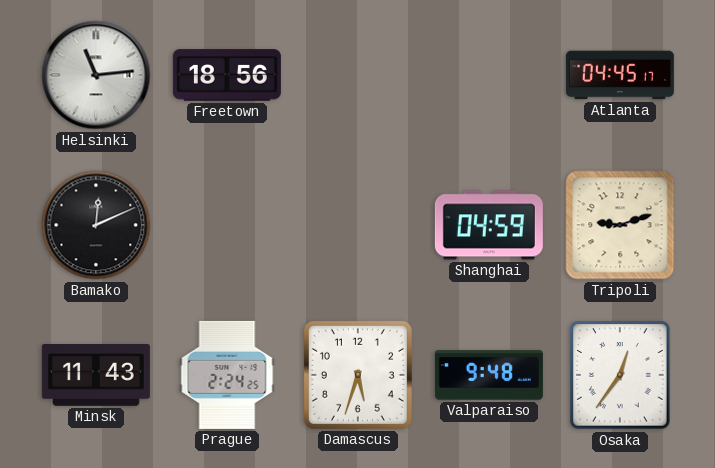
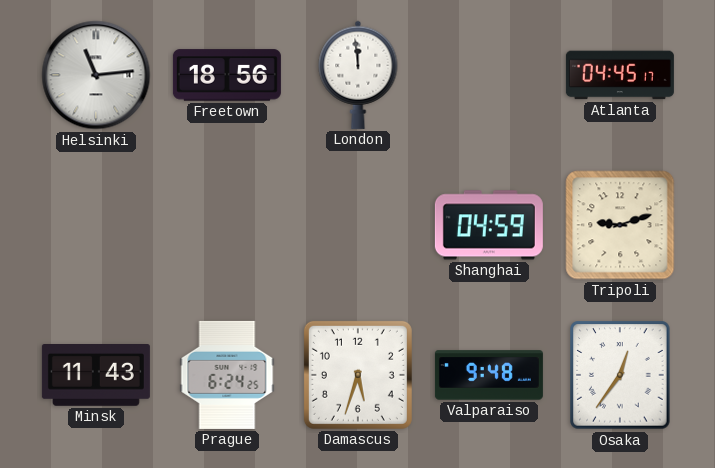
London: none -> 11:59
Bamako: 12:11 -> none
Prague: 2:24 -> 6:24
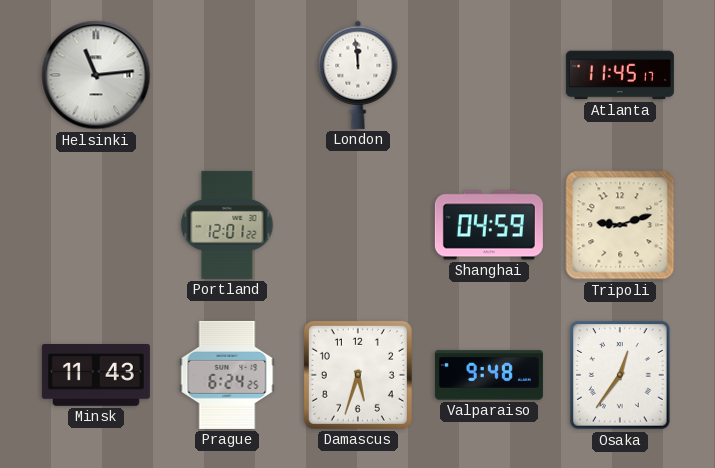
Freetown: 18:56 -> none
Atlanta: 04:45 -> 11:45
Portland: none -> 12:01
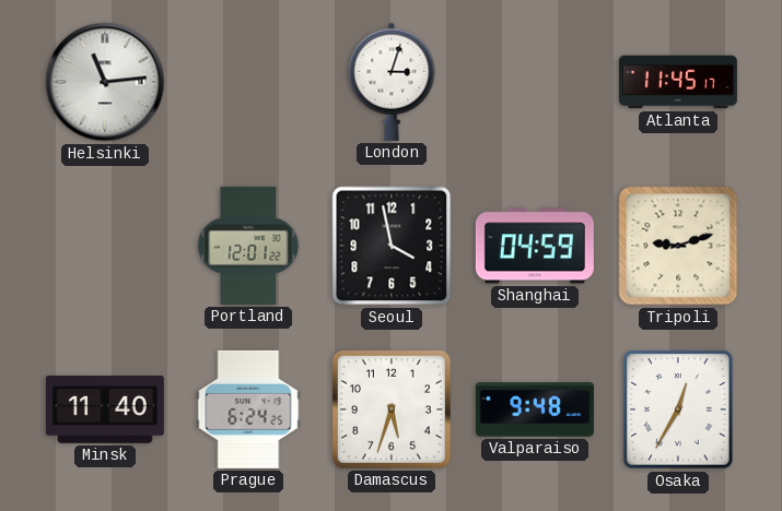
London: 11:59 -> 3:03
Seoul: none -> 3:58
Minsk: 11:43 -> 11:40
Osaka: 12:36 -> 12:35
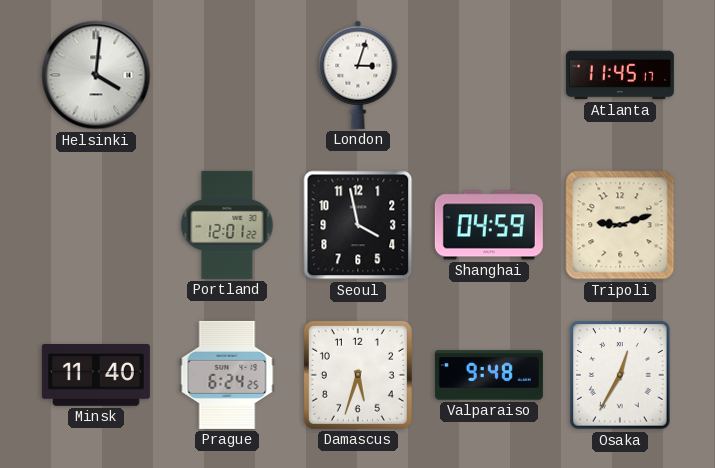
Helsinki: 11:14 -> 4:01
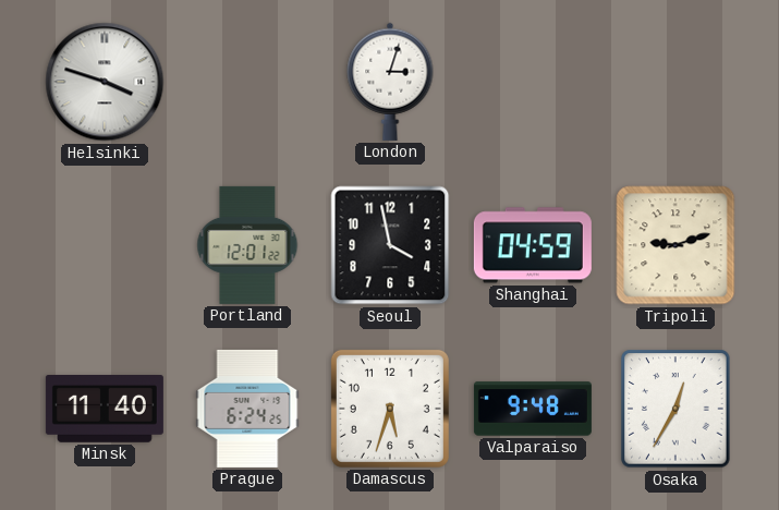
Helsinki: 4:01 -> 3:48
Atlanta: 11:45 -> none
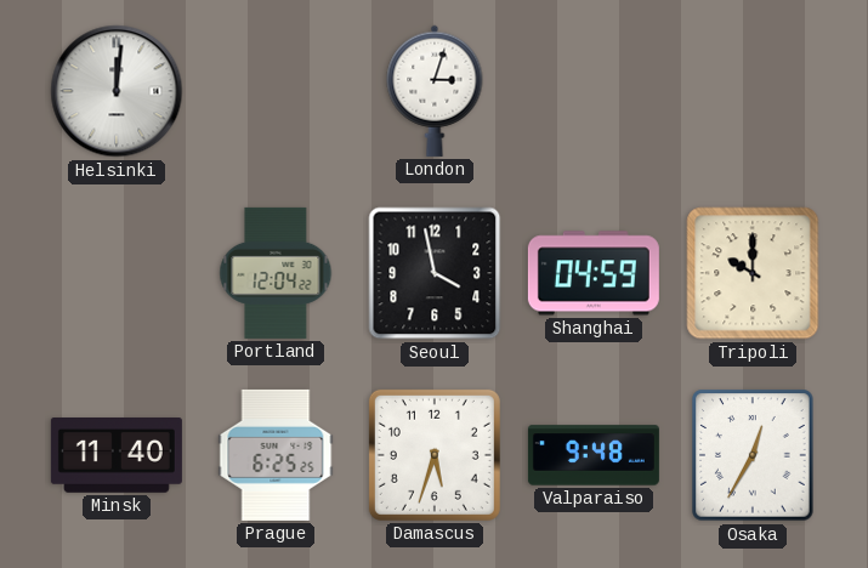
Helsinki: 3:48 -> 12:01
Portland: 12:01 -> 12:04
Tripoli: 9:12 -> 10:00
Prague: 6:24 -> 6:25
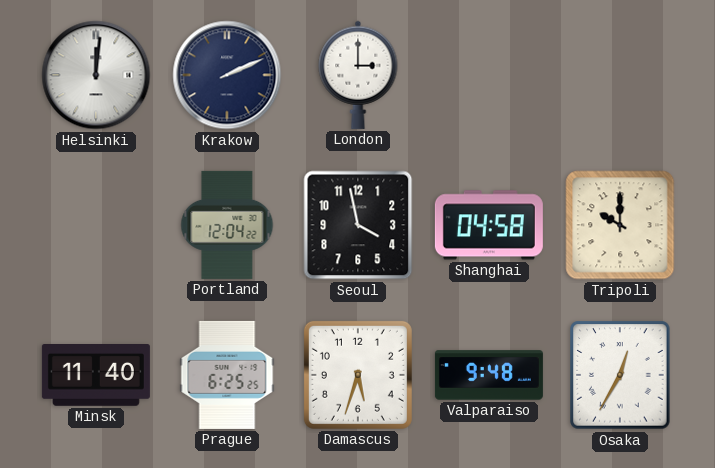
Krakow: none -> 2:11
London: 3:03 -> 3:00
Shanghai: 04:59 -> 04:58
